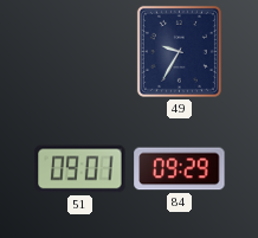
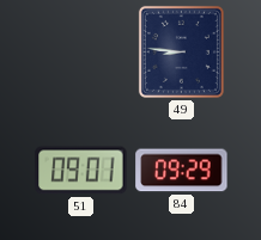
49: 9:35 -> 8:46
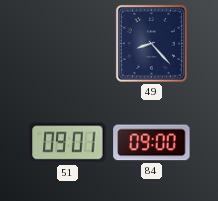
49: 8:46 -> 8:23
84: 09:29 -> 09:00
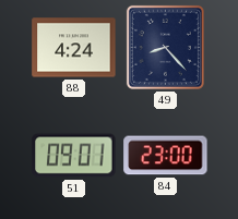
88: none -> 4:24
84: 09:00 -> 23:00
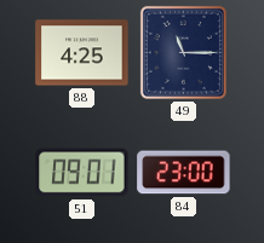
88: 4:24 -> 4:25
49: 8:23 -> 11:15
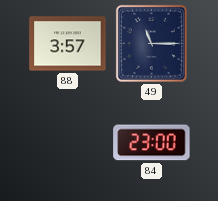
88: 4:25 -> 3:57
51: 09:01 -> none
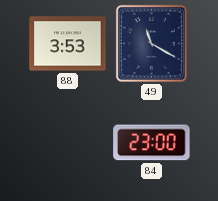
88: 3:57 -> 3:53
49: 11:15 -> 11:20
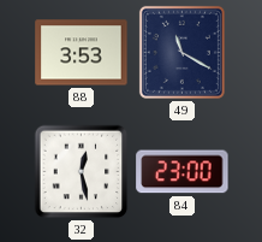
32: none -> 12:28
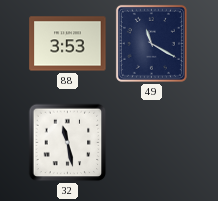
32: 12:28 -> 11:28
84: 23:00 -> none
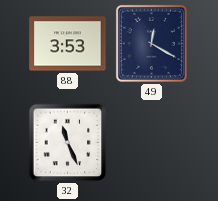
49: 11:20 -> 12:20
32: 11:28 -> 11:26
